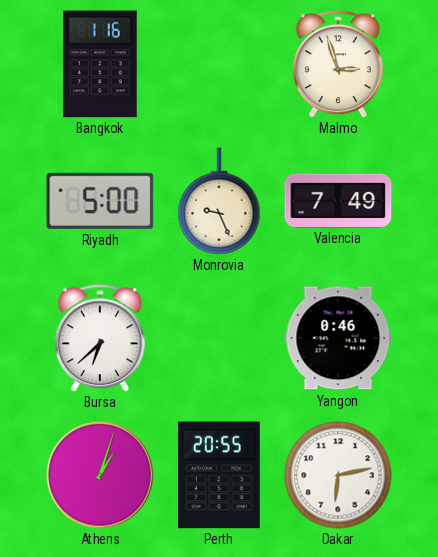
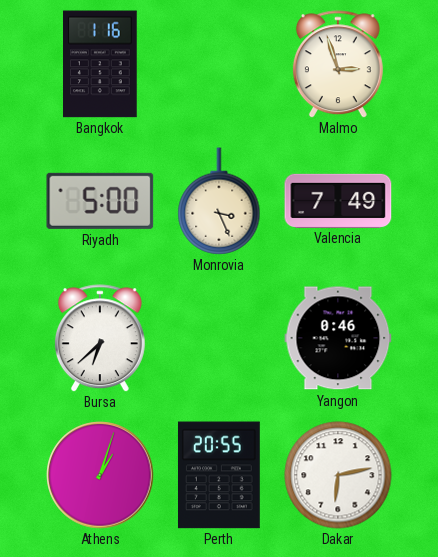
Monrovia: 9:26 -> 3:26
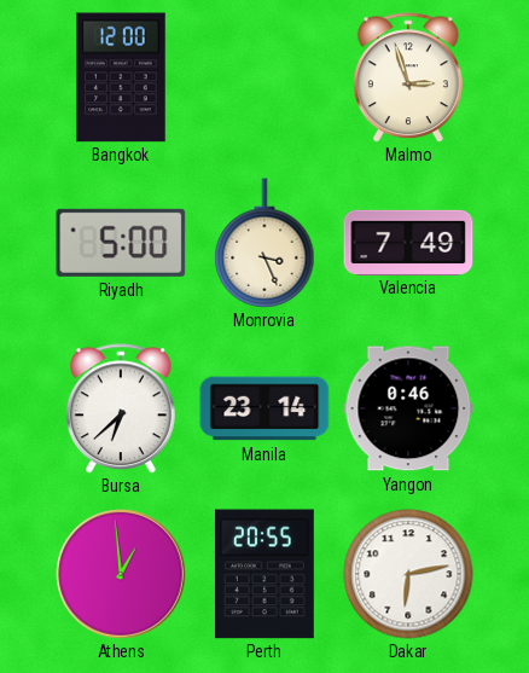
Bangkok: 1:16 -> 12:00
Manila: none -> 23:14
Athens: 1:03 -> 12:59
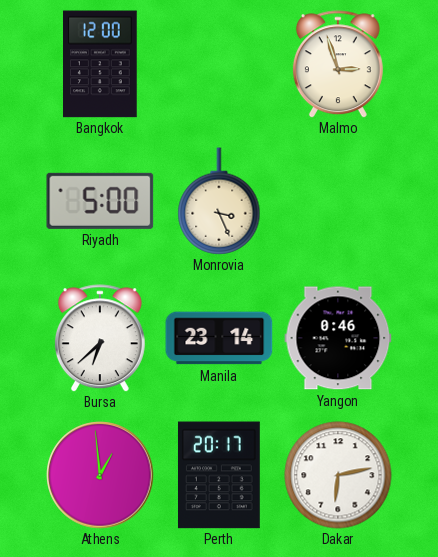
Valencia: 7:49 -> none
Perth: 20:55 -> 20:17
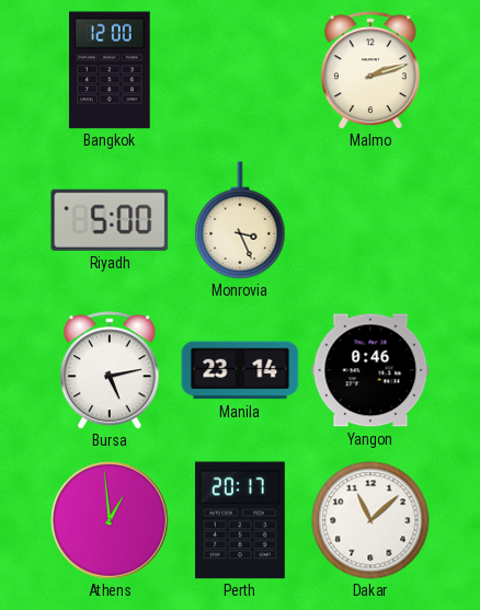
Malmo: 2:57 -> 2:12
Bursa: 6:38 -> 5:13
Dakar: 6:13 -> 11:08
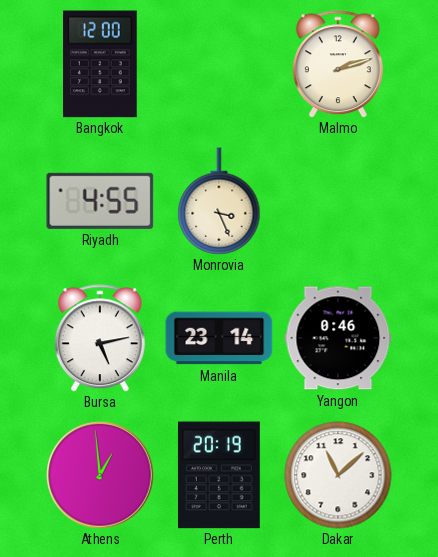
Riyadh: 5:00 -> 4:55
Perth: 20:17 -> 20:19
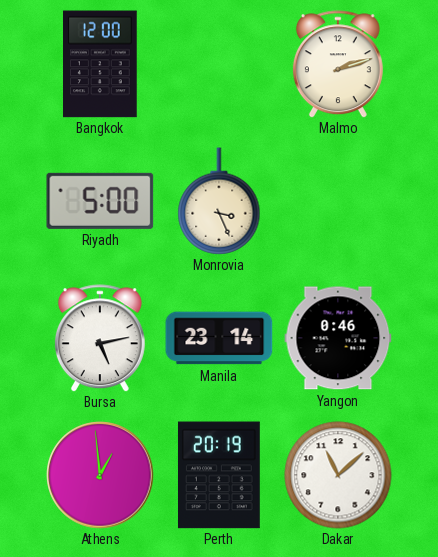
Riyadh: 4:55 -> 5:00
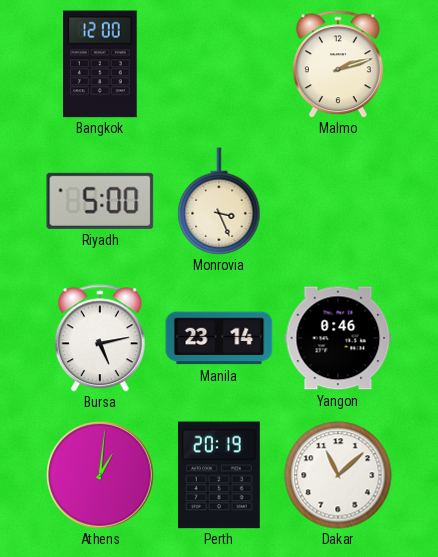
Athens: 12:59 -> 1:01
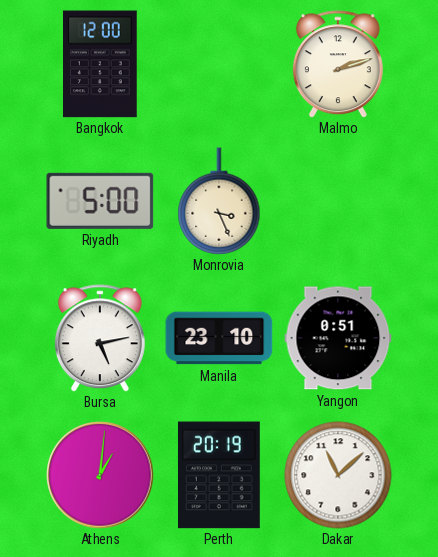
Manila: 23:14 -> 23:10
Yangon: 0:46 -> 0:51
